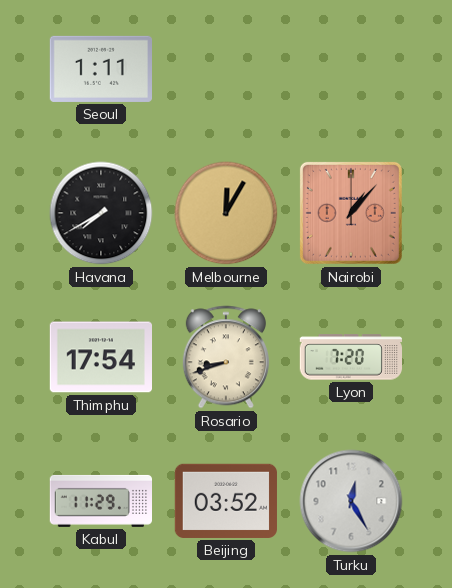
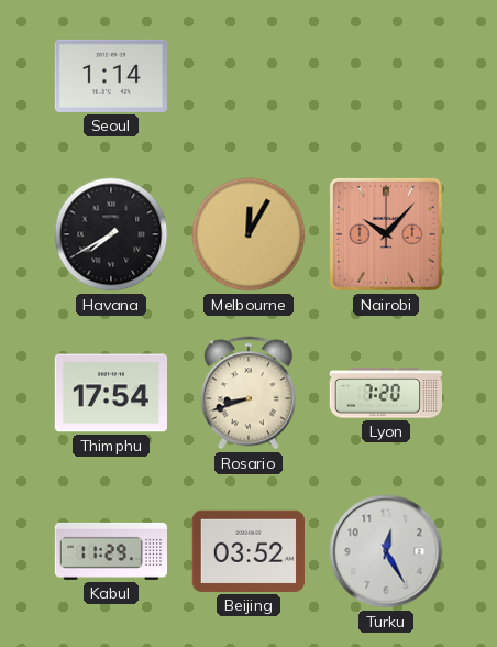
Seoul: 1:11 -> 1:14
Nairobi: 1:07 -> 10:07
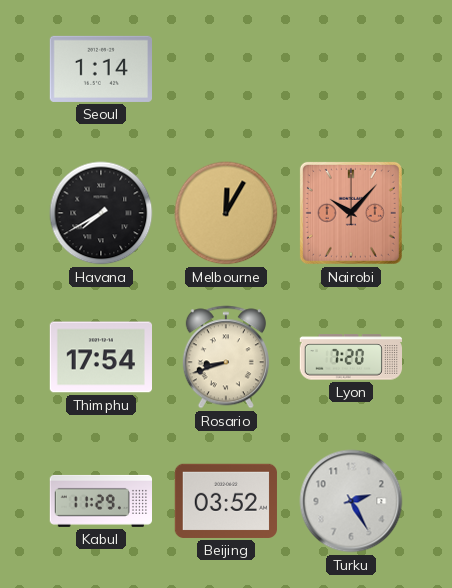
Turku: 12:25 -> 2:25
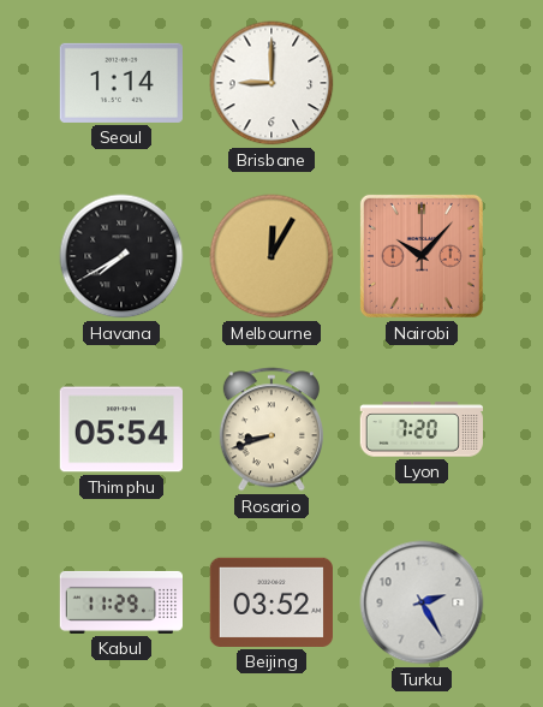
Brisbane: none -> 9:00
Thimphu: 17:54 -> 05:54
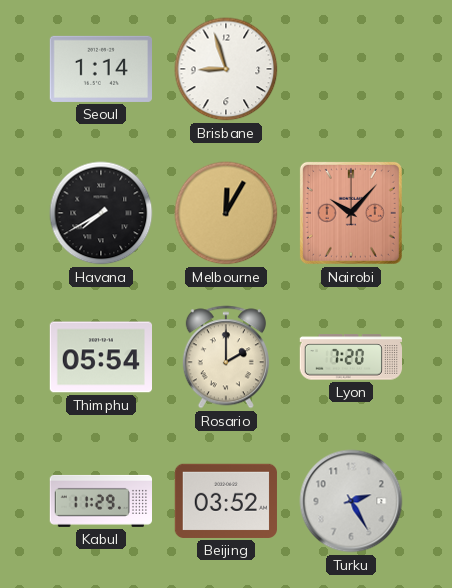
Brisbane: 9:00 -> 8:57
Rosario: 8:42 -> 2:00
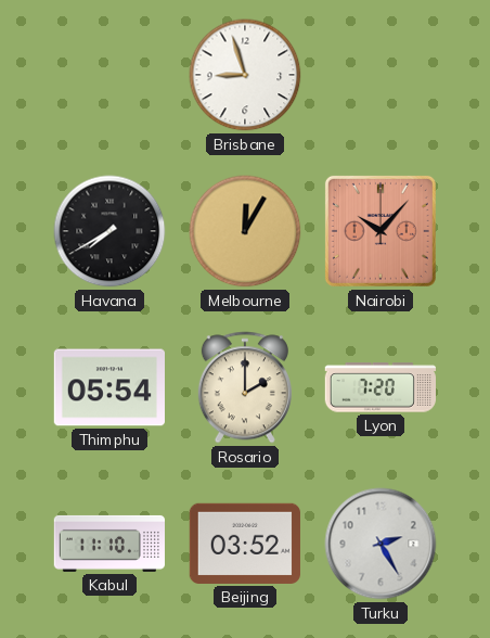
Seoul: 1:14 -> none
Kabul: 11:29 -> 11:10
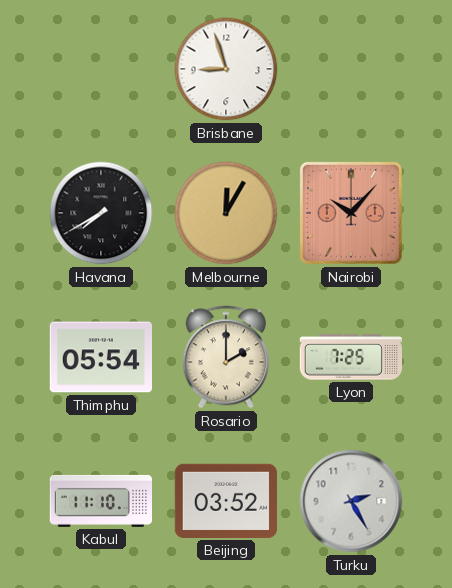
Lyon: 7:20 -> 7:25
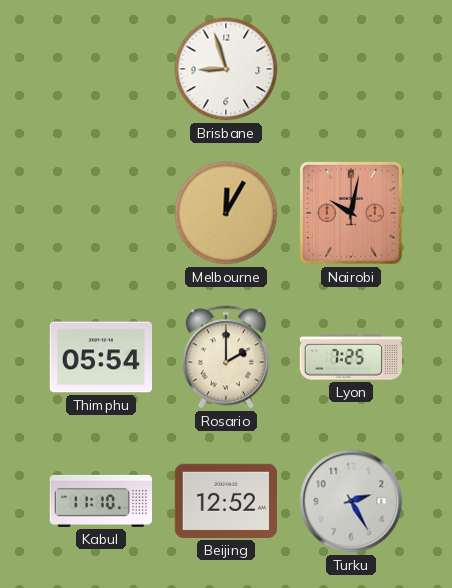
Havana: 7:40 -> none
Nairobi: 10:07 -> 10:02
Beijing: 03:52 -> 12:52
